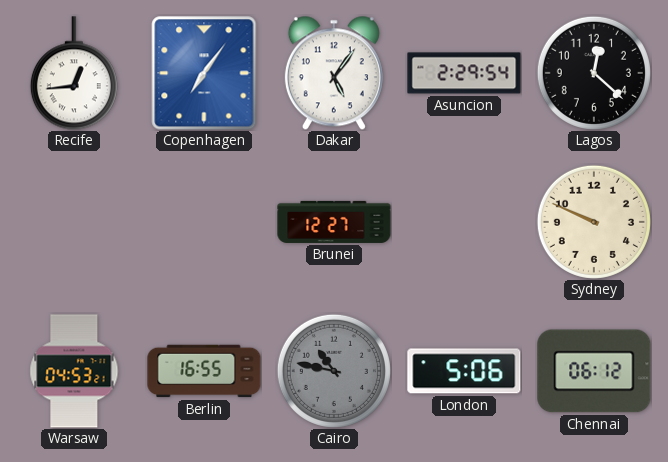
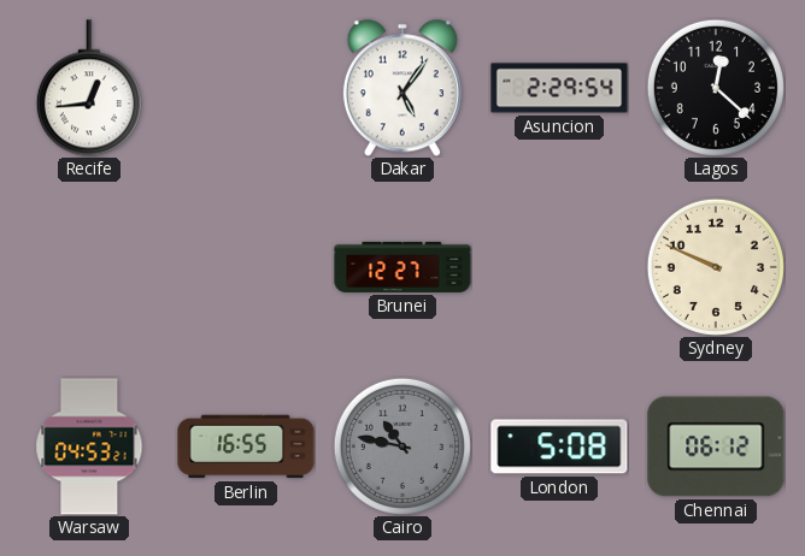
Copenhagen: 7:06 -> none
London: 5:06 -> 5:08
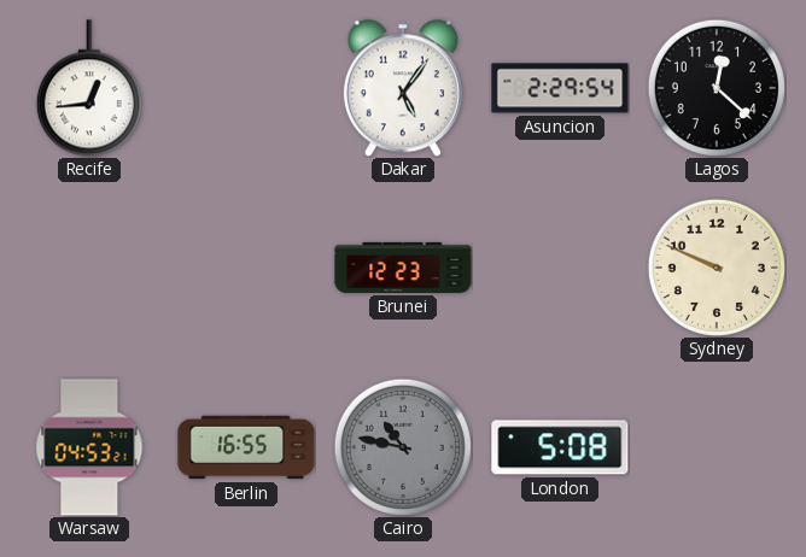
Brunei: 12:27 -> 12:23
Chennai: 06:12 -> none
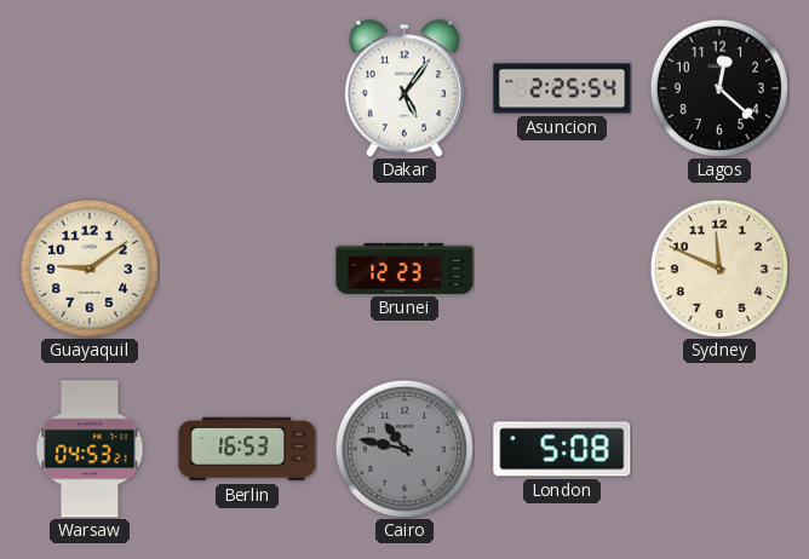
Recife: 12:44 -> none
Asuncion: 2:29 -> 2:25
Guayaquil: none -> 9:09
Sydney: 9:49 -> 11:49
Berlin: 16:55 -> 16:53
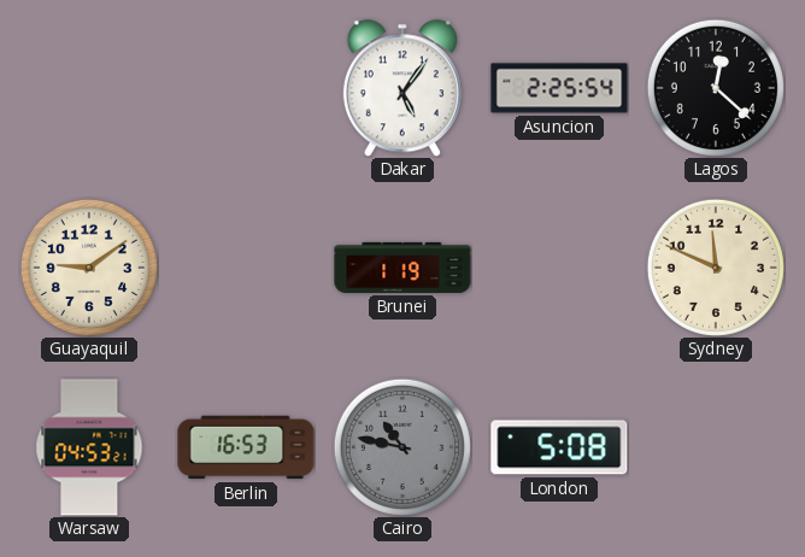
Brunei: 12:23 -> 1:19
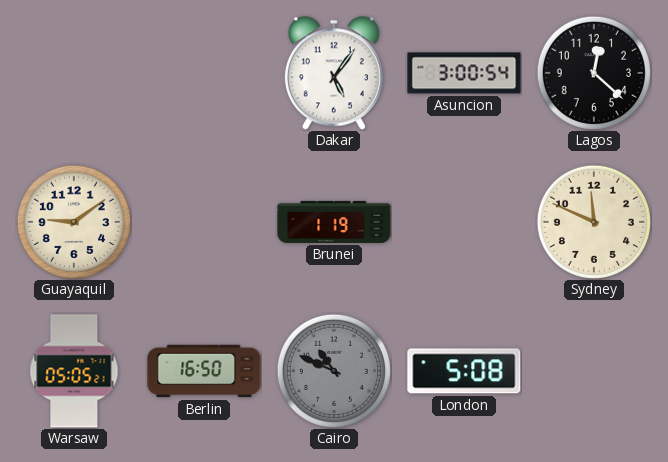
Asuncion: 2:25 -> 3:00
Warsaw: 04:53 -> 05:05
Berlin: 16:53 -> 16:50
Cairo: 10:47 -> 10:49
